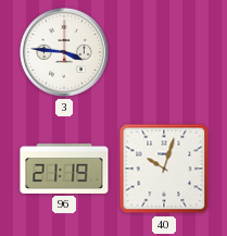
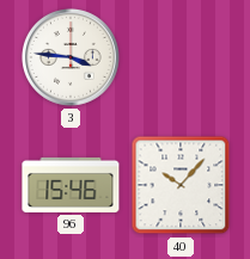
96: 21:19 -> 15:46
40: 10:03 -> 10:07
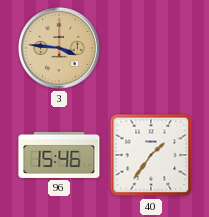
3 dial: white -> champagne
40: 10:07 -> 1:36
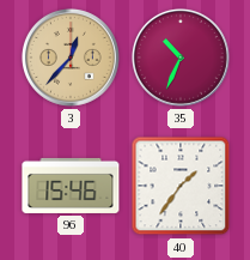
3: 3:46 -> 12:37
35: none -> 10:34
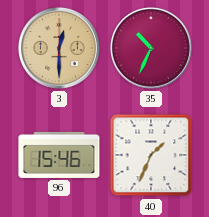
3: 12:37 -> 12:30
40: 1:36 -> 1:34
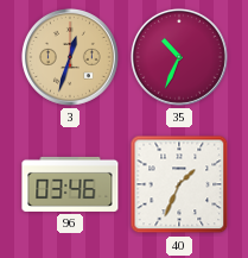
3: 12:30 -> 12:33
96: 15:46 -> 03:46
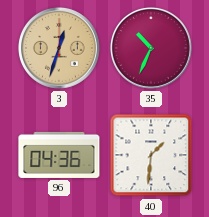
96: 03:46 -> 04:36
40: 1:34 -> 1:31
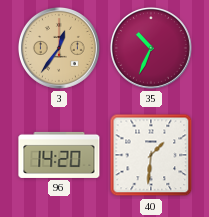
3: 12:33 -> 12:36
96: 04:36 -> 14:20
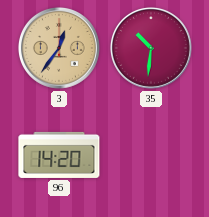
35: 10:34 -> 10:31
40: 1:31 -> none
